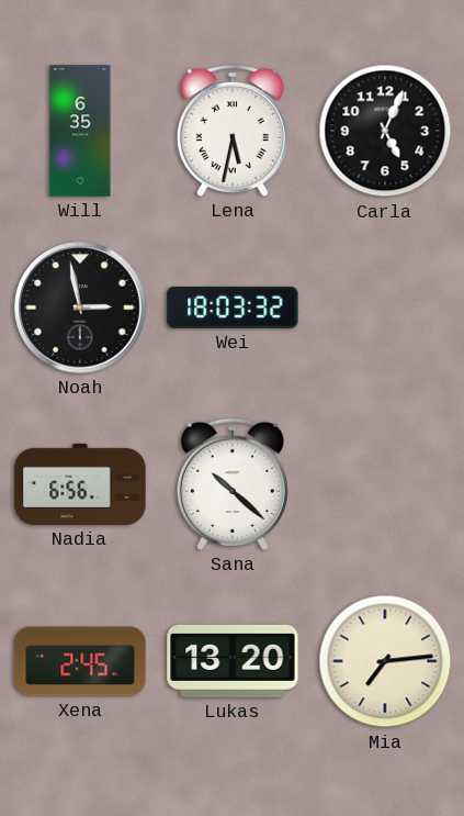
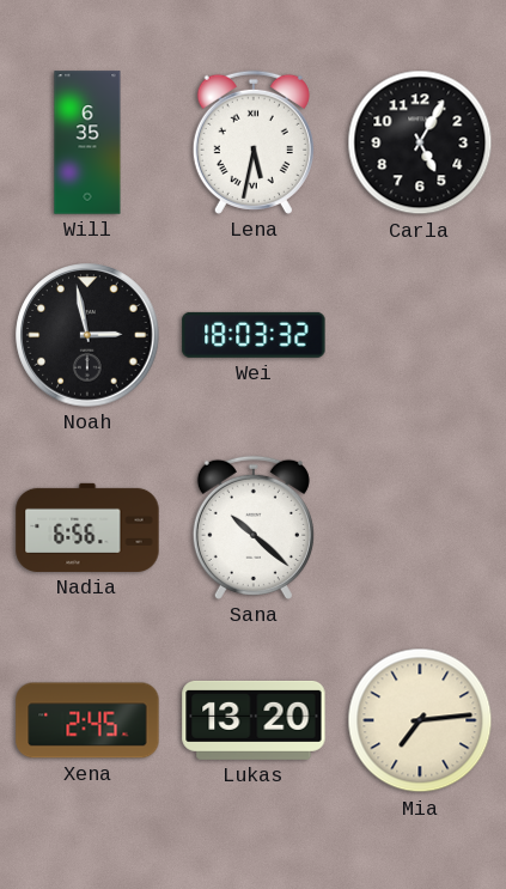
Carla: 5:04 -> 5:05
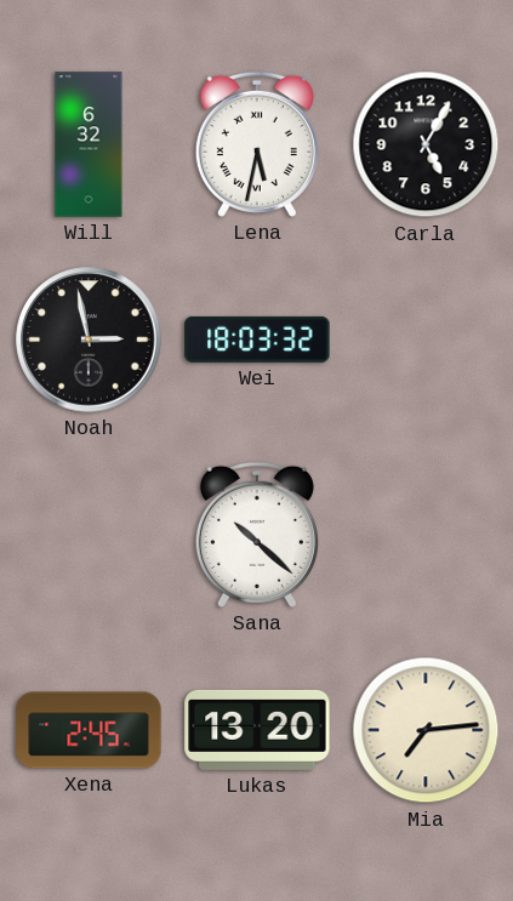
Will: 6:35 -> 6:32
Nadia: 6:56 -> none
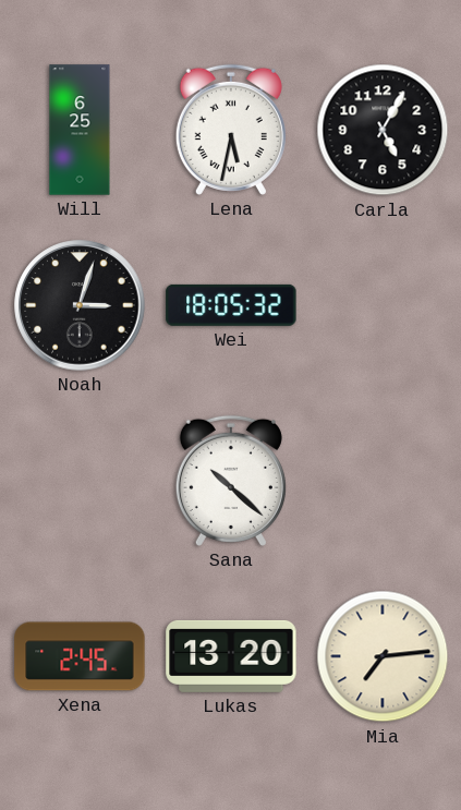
Will: 6:32 -> 6:25
Noah: 2:58 -> 3:03
Wei: 18:03 -> 18:05
